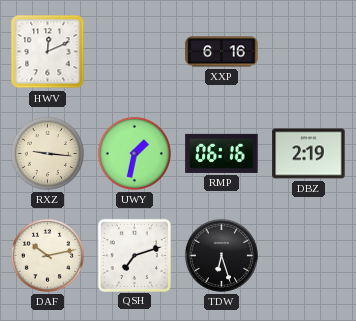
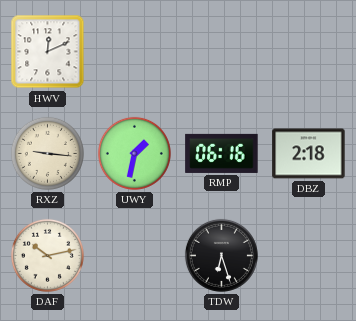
XXP: 6:16 -> none
DBZ: 2:19 -> 2:18
QSH: 7:12 -> none
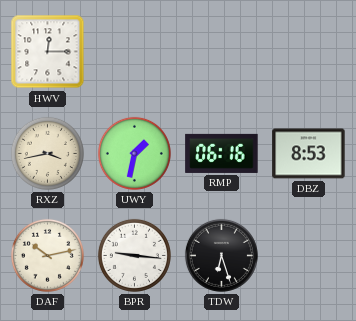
HWV: 12:11 -> 12:15
RXZ: 9:16 -> 3:43
DBZ: 2:18 -> 8:53
BPR: none -> 9:16
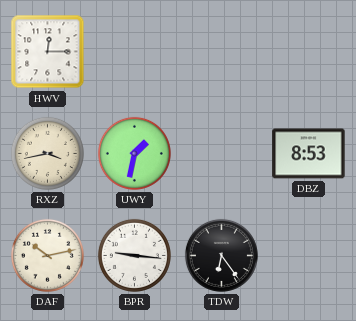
RMP: 06:16 -> none
TDW: 6:27 -> 6:24
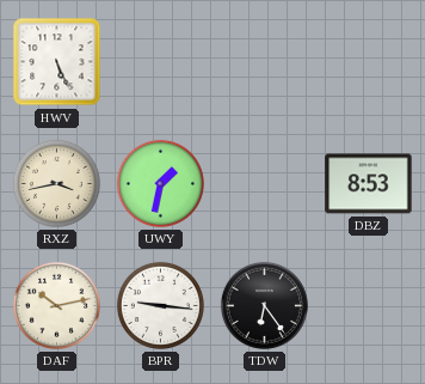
HWV: 12:15 -> 5:26
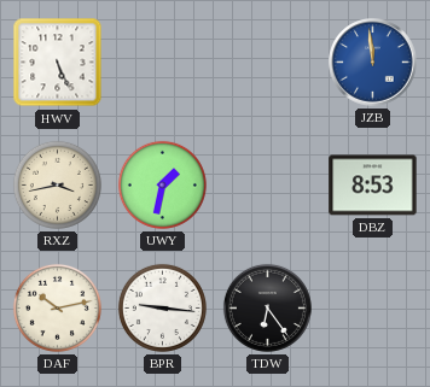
JZB: none -> 11:59
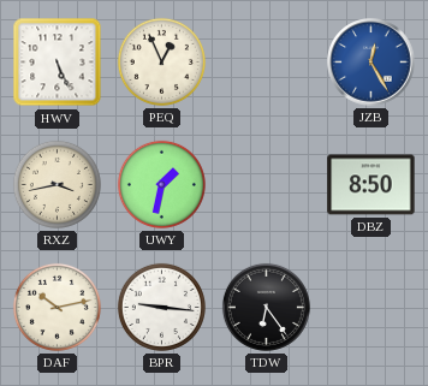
PEQ: none -> 12:56
JZB: 11:59 -> 12:25
DBZ: 8:53 -> 8:50
